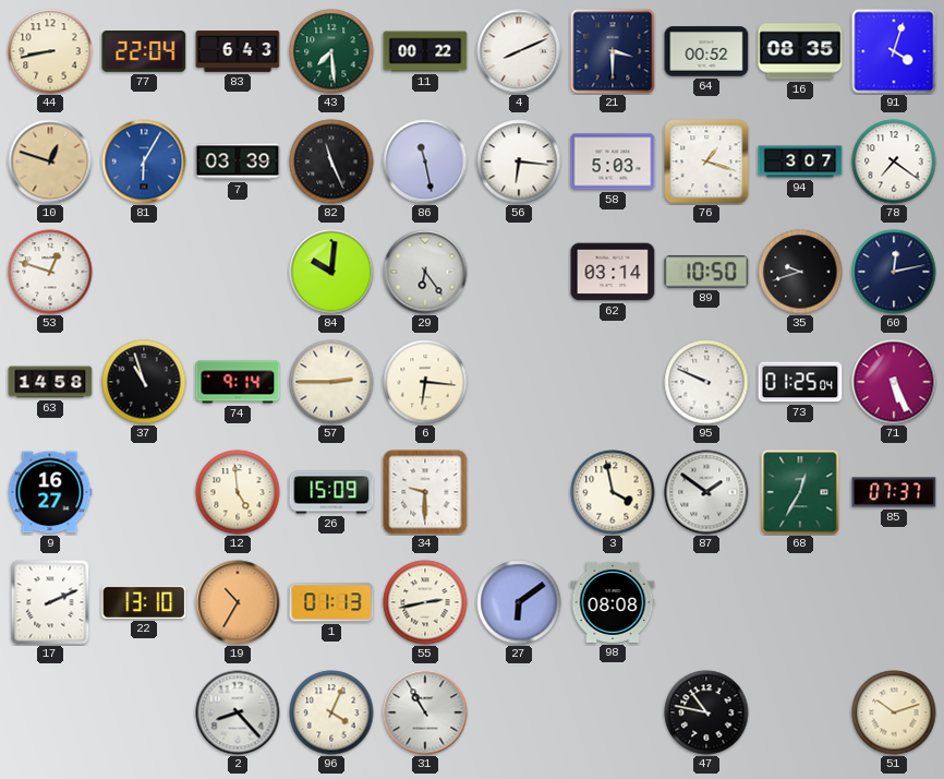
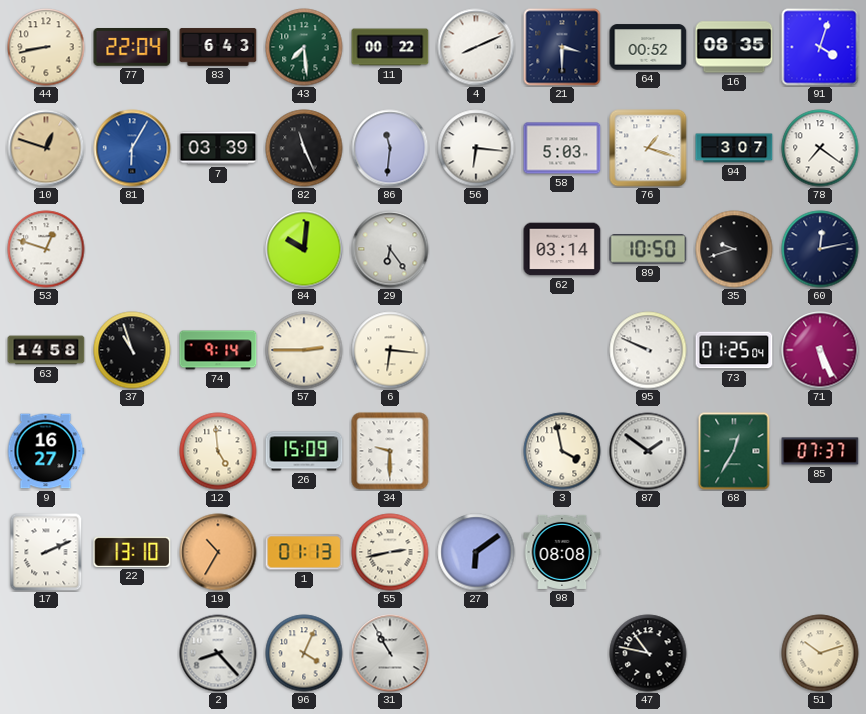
86: 11:28 -> 11:31
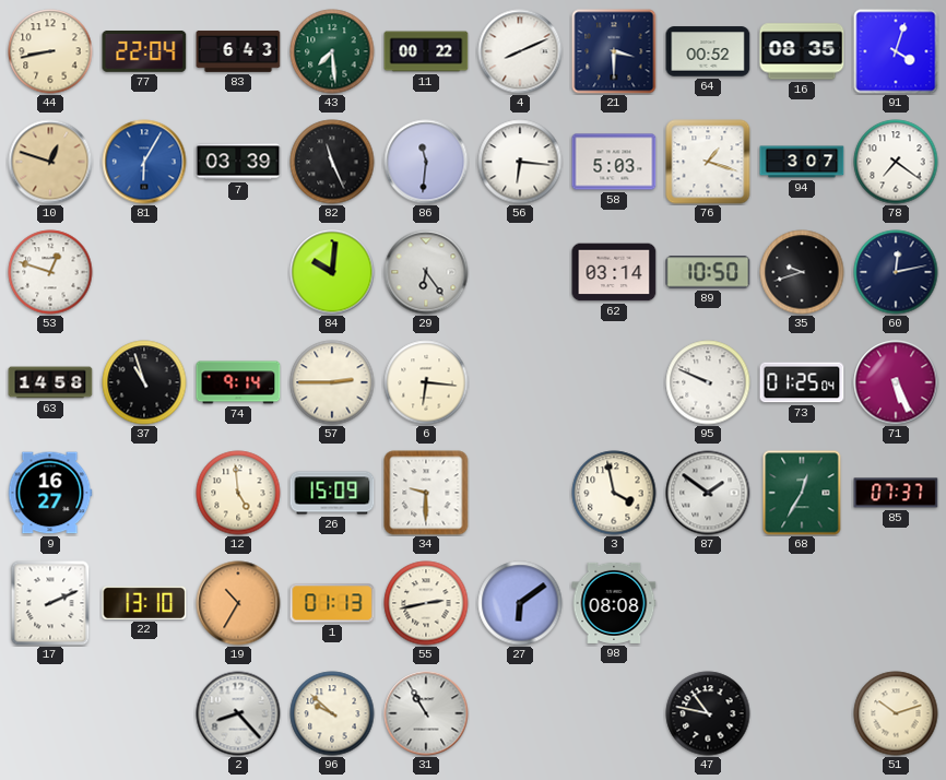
96: 4:04 -> 9:52
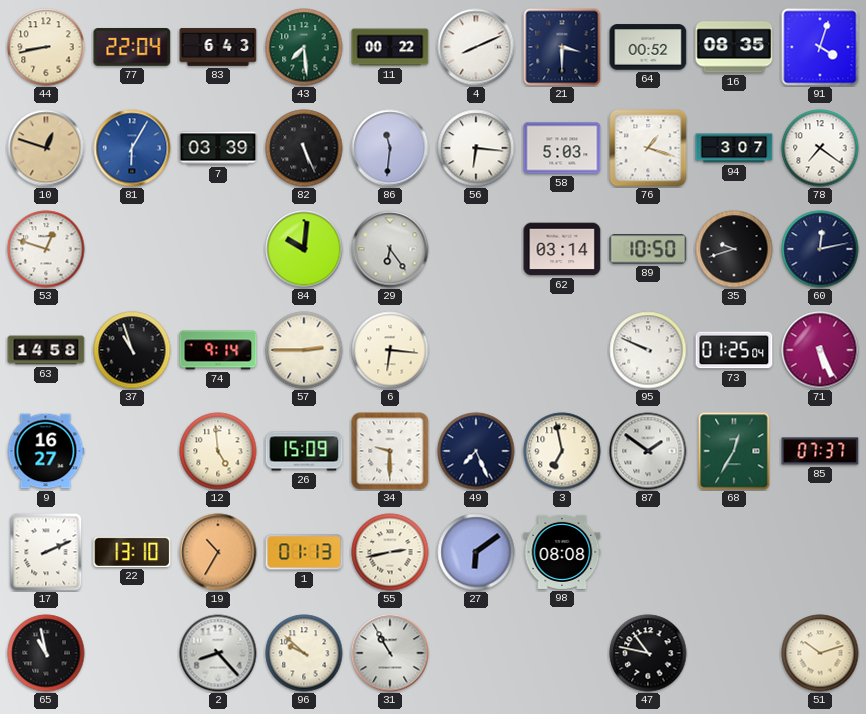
82: 11:26 -> 5:26
49: none -> 7:26
3: 3:58 -> 6:58
65: none -> 10:58
